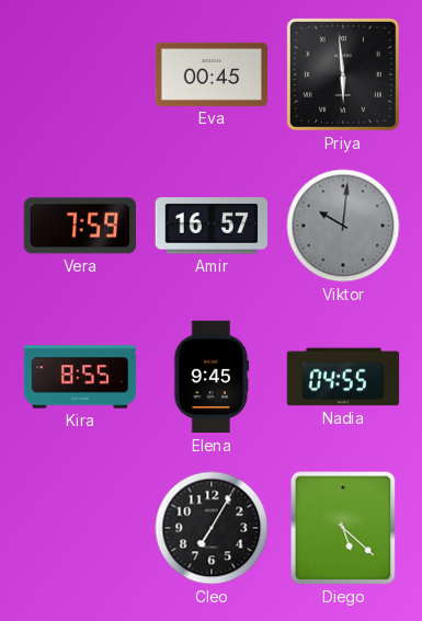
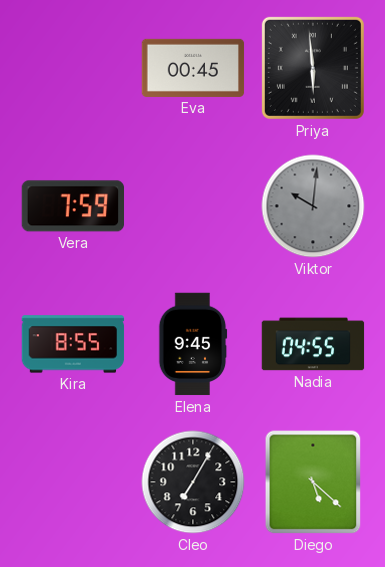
Amir: 16:57 -> none
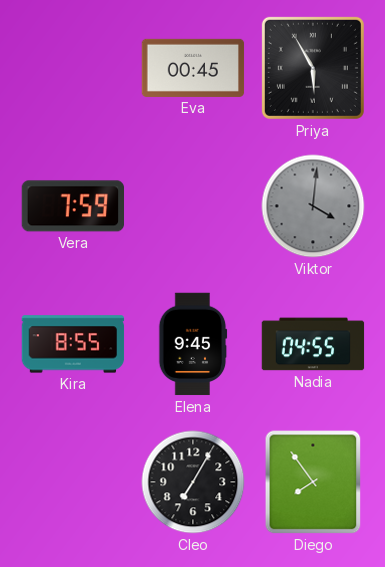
Priya: 5:59 -> 5:55
Viktor: 10:01 -> 4:01
Diego: 5:22 -> 7:54
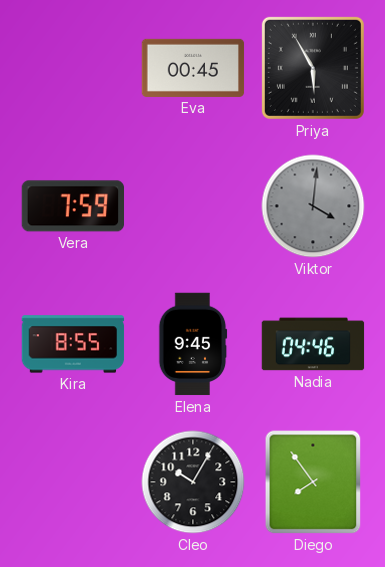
Nadia: 04:55 -> 04:46
Cleo: 7:05 -> 10:05
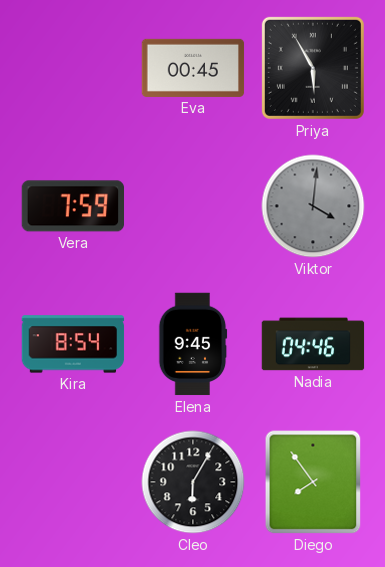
Kira: 8:55 -> 8:54
Cleo: 10:05 -> 6:05
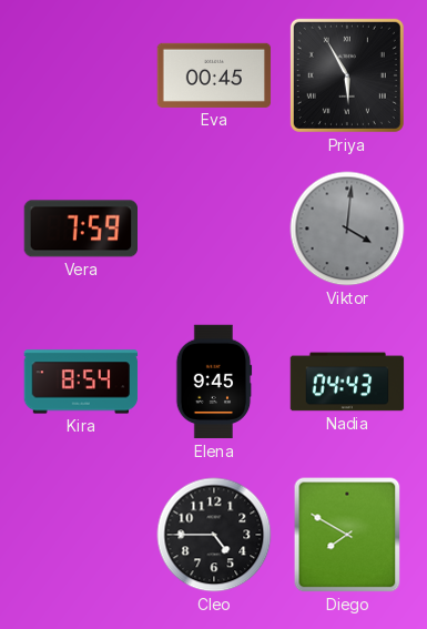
Nadia: 04:46 -> 04:43
Cleo: 6:05 -> 4:45
Diego: 7:54 -> 7:50
